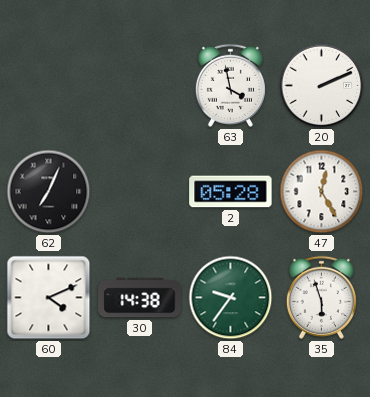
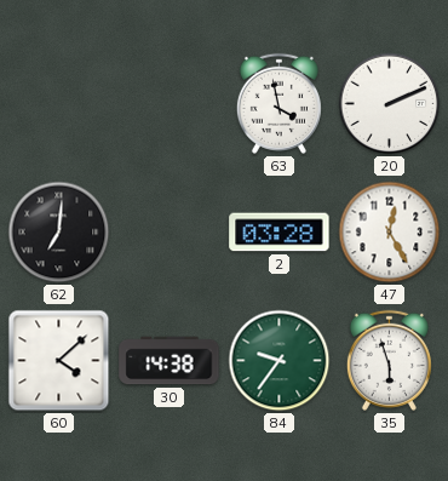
62: 7:04 -> 7:01
2: 05:28 -> 03:28
60: 4:11 -> 4:08
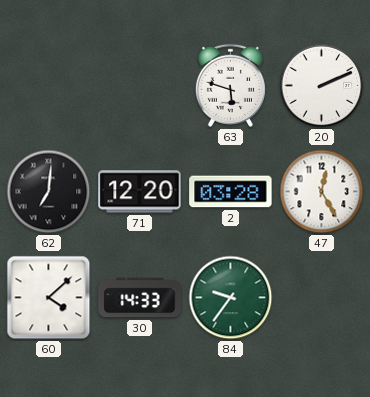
63: 3:58 -> 5:48
71: none -> 12:20
30: 14:38 -> 14:33
35: 5:57 -> none
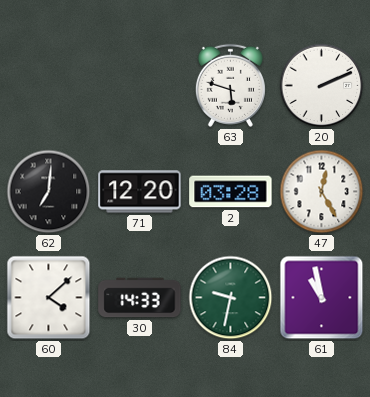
84: 9:36 -> 9:32
61: none -> 10:58
